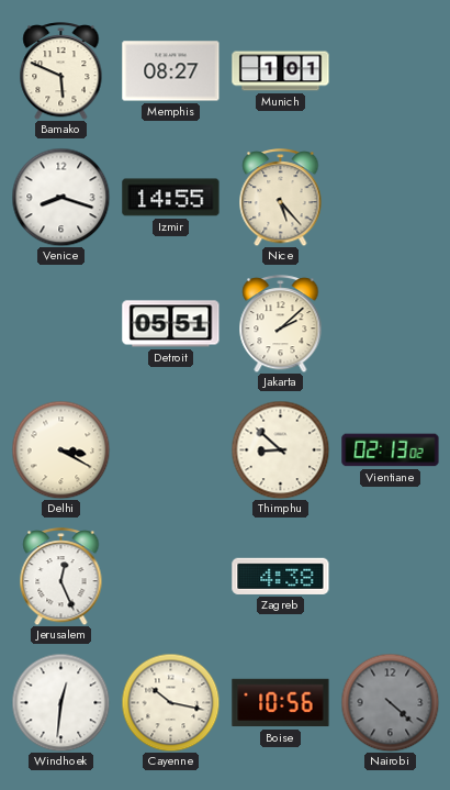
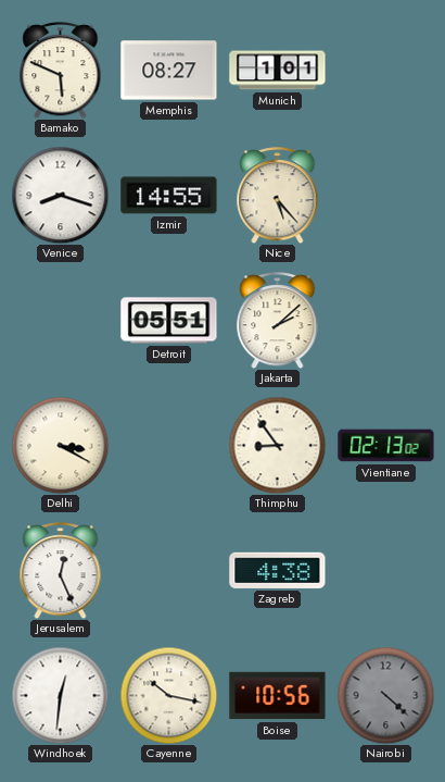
Thimphu: 8:52 -> 8:54
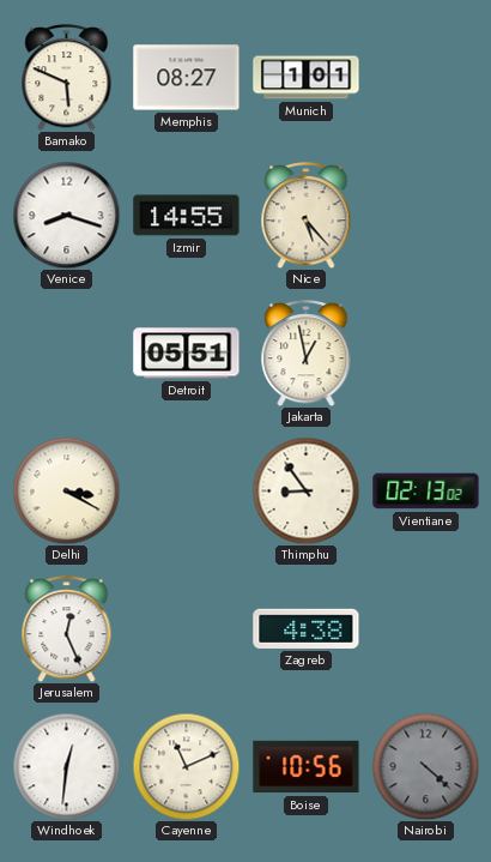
Jakarta: 2:08 -> 12:58
Cayenne: 10:17 -> 11:11
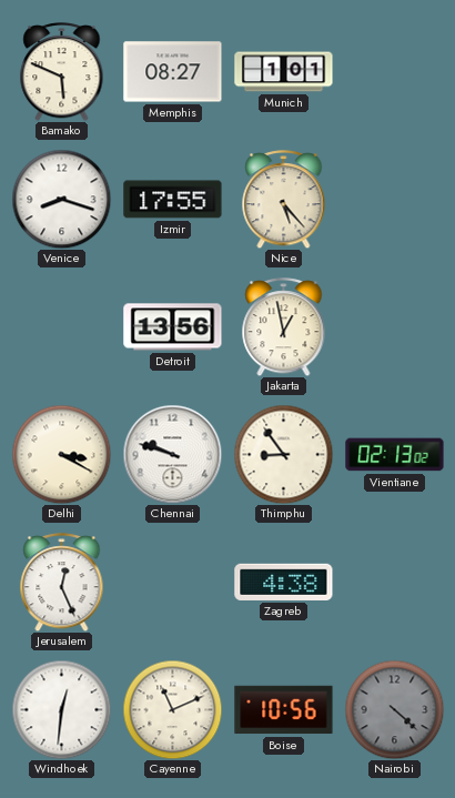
Izmir: 14:55 -> 17:55
Detroit: 05:51 -> 13:56
Chennai: none -> 9:48
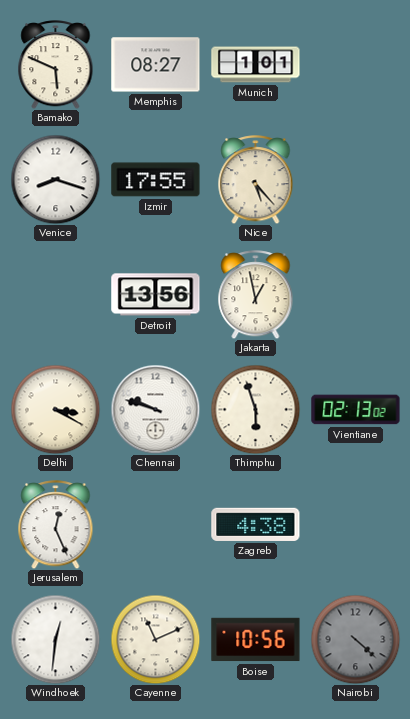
Thimphu: 8:54 -> 5:57
